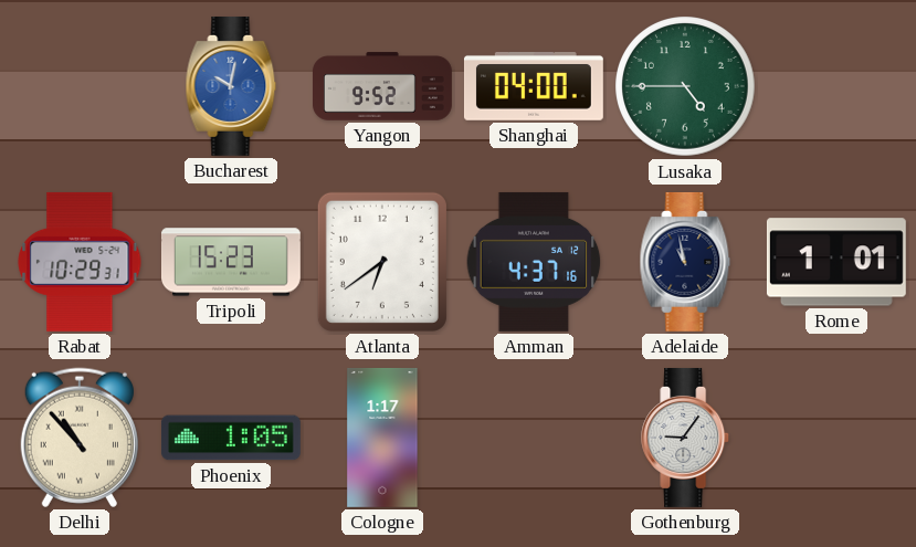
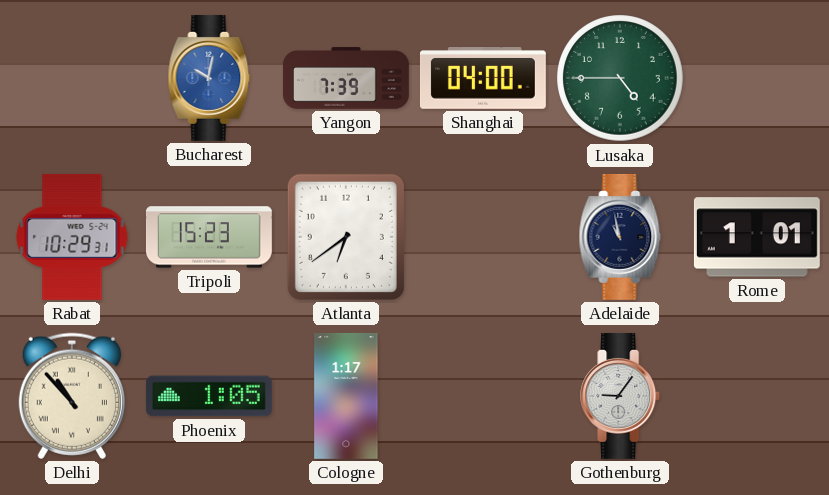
Yangon: 9:52 -> 7:39
Amman: 4:37 -> none
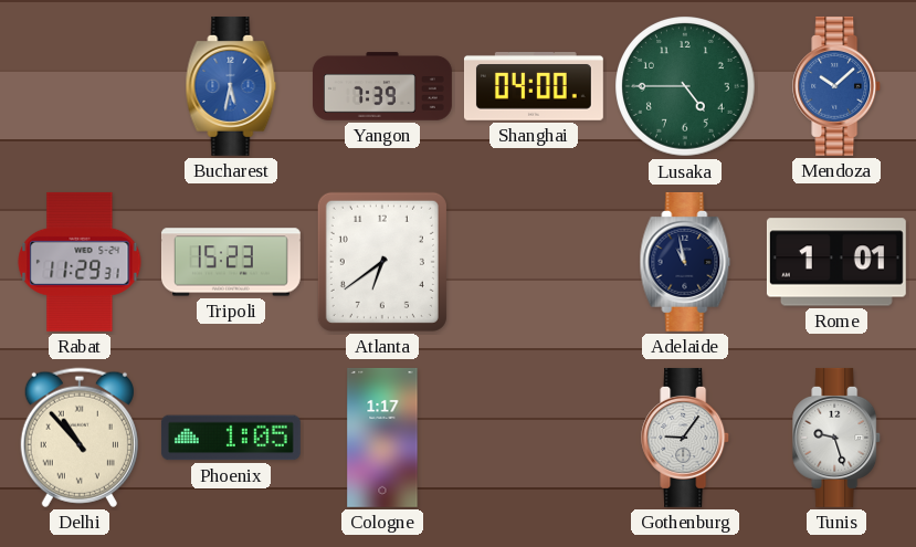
Bucharest: 10:02 -> 5:32
Mendoza: none -> 10:08
Rabat: 10:29 -> 11:29
Tunis: none -> 9:27
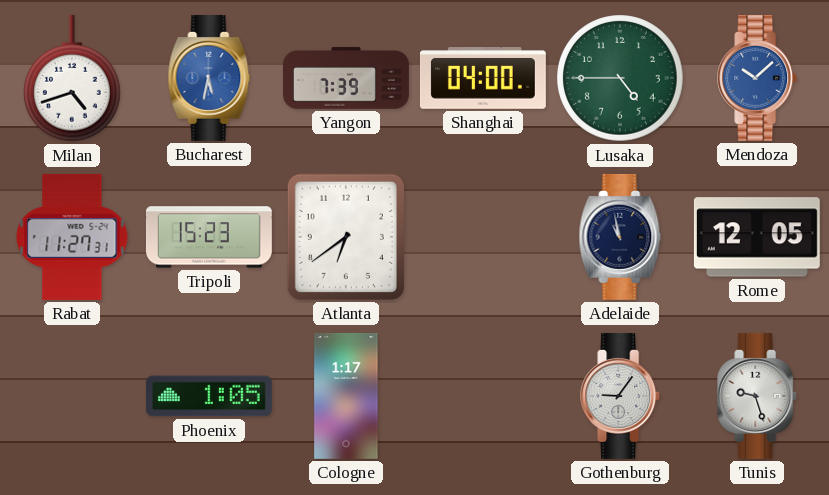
Milan: none -> 4:42
Rabat: 11:29 -> 11:27
Rome: 1:01 -> 12:05
Delhi: 10:53 -> none
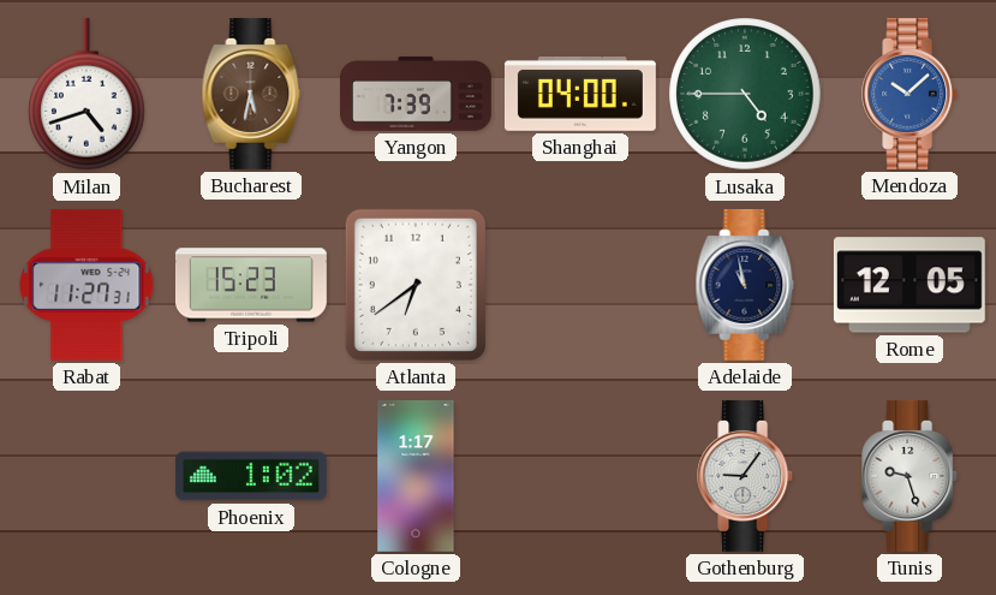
Bucharest dial: blue -> brown
Phoenix: 1:05 -> 1:02
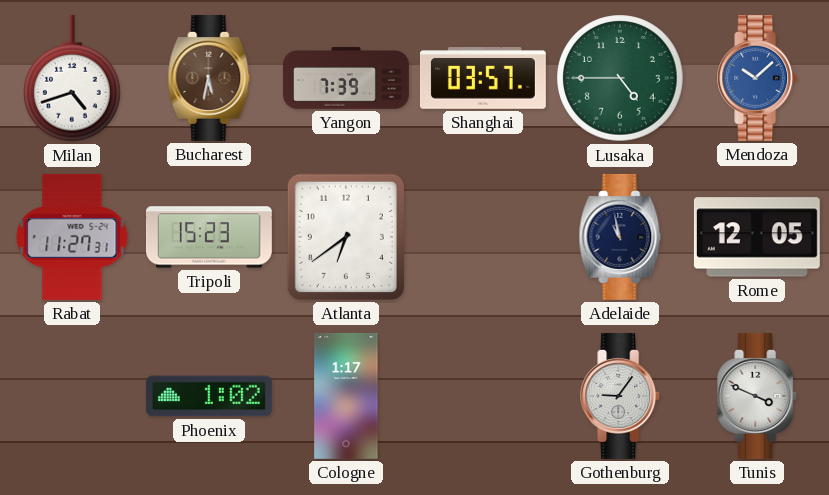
Shanghai: 04:00 -> 03:57
Tunis: 9:27 -> 3:49
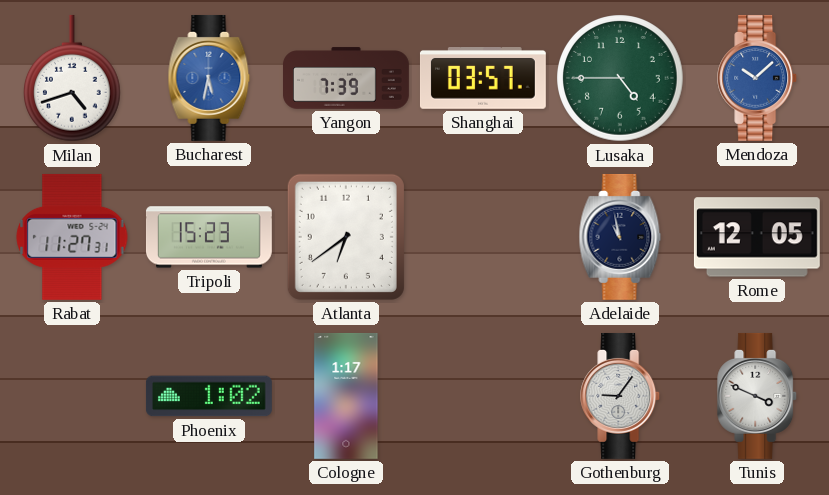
Bucharest dial: brown -> blue
